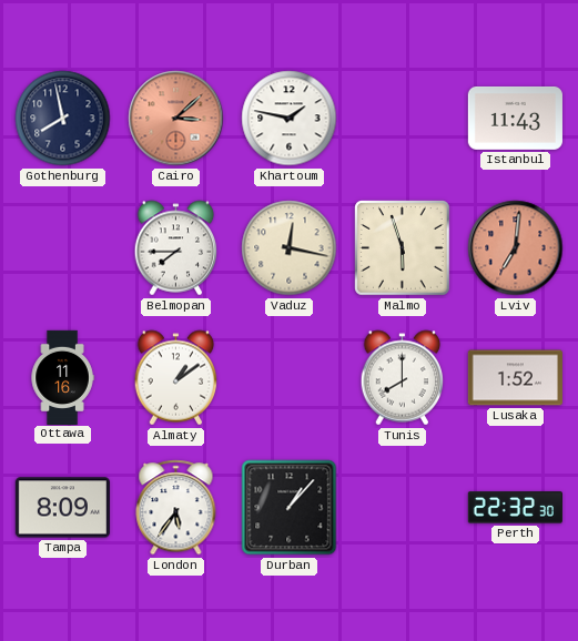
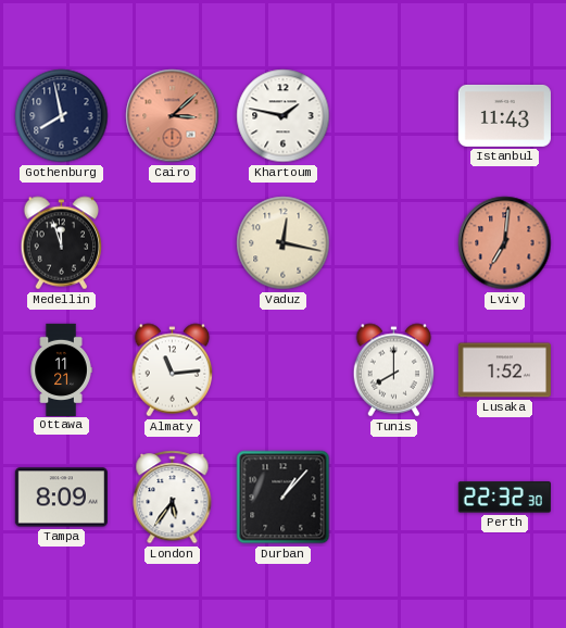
Medellin: none -> 11:57
Belmopan: 7:45 -> none
Malmo: 5:57 -> none
Ottawa: 11:16 -> 11:21
Almaty: 1:09 -> 11:14
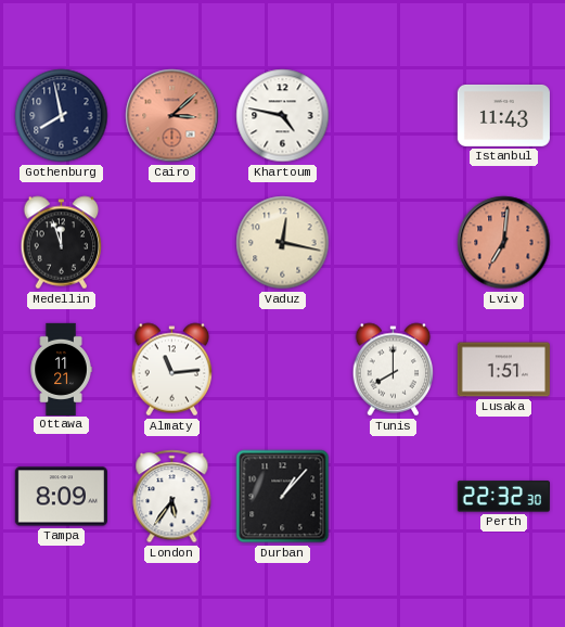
Khartoum: 1:47 -> 4:47
Lusaka: 1:52 -> 1:51
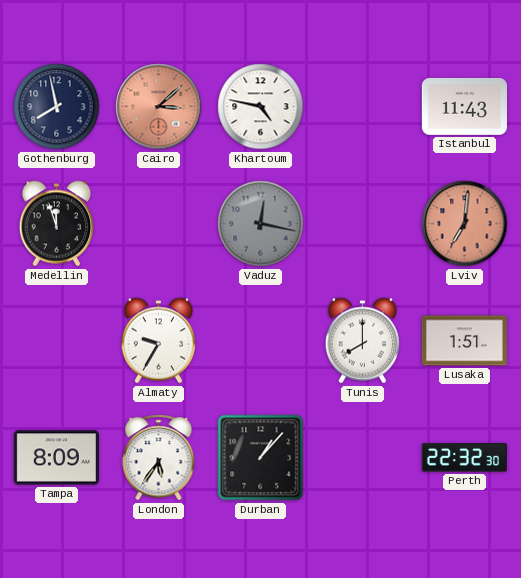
Vaduz dial: cream -> grey
Ottawa: 11:21 -> none
Almaty: 11:14 -> 9:35
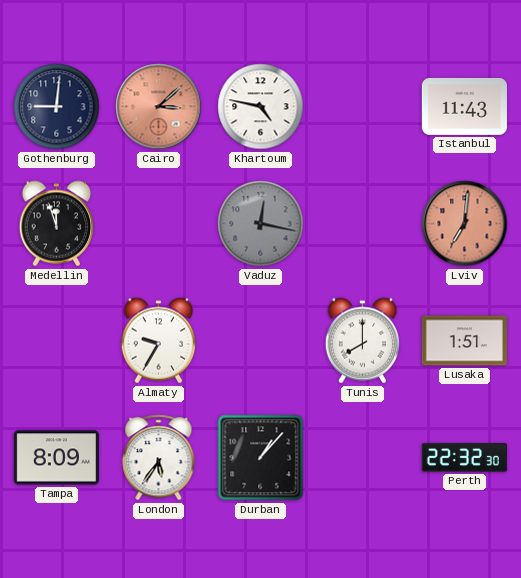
Gothenburg: 7:58 -> 9:01
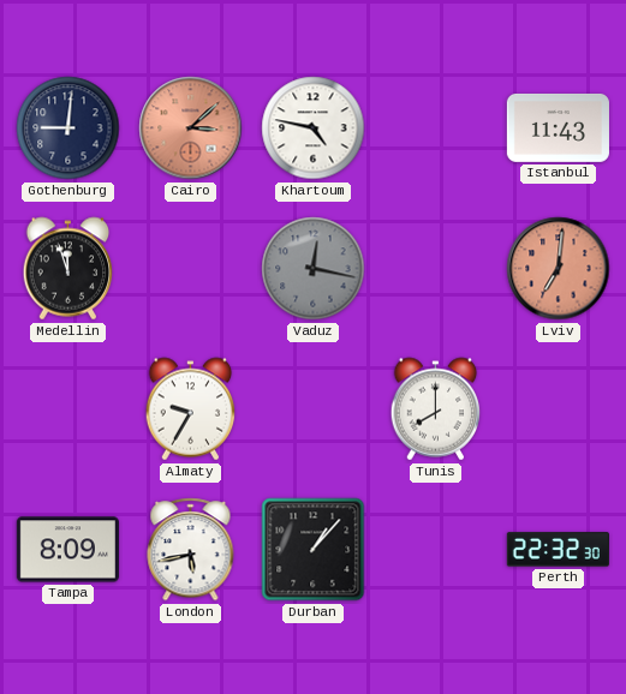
Lusaka: 1:51 -> none
London: 5:36 -> 5:43
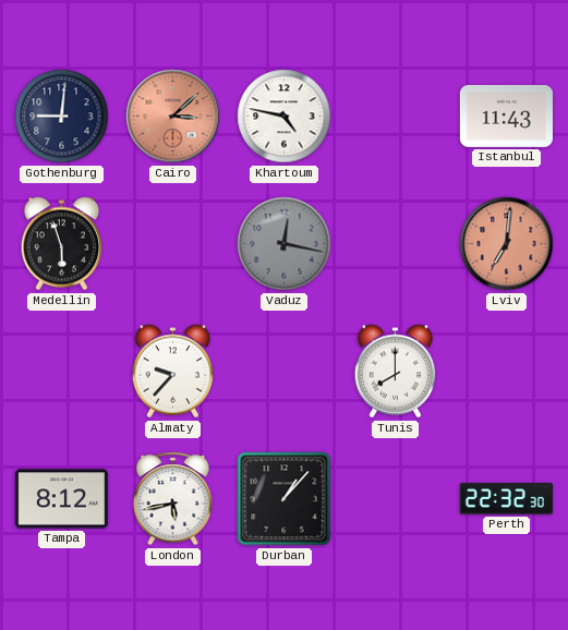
Medellin: 11:57 -> 5:57
Almaty: 9:35 -> 9:37
Tampa: 8:09 -> 8:12
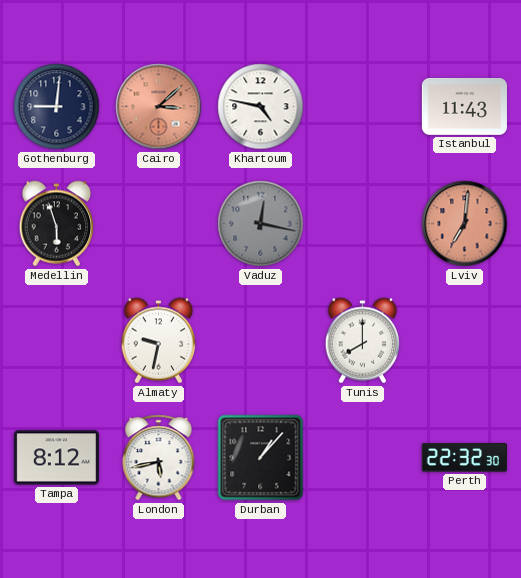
Almaty: 9:37 -> 9:32
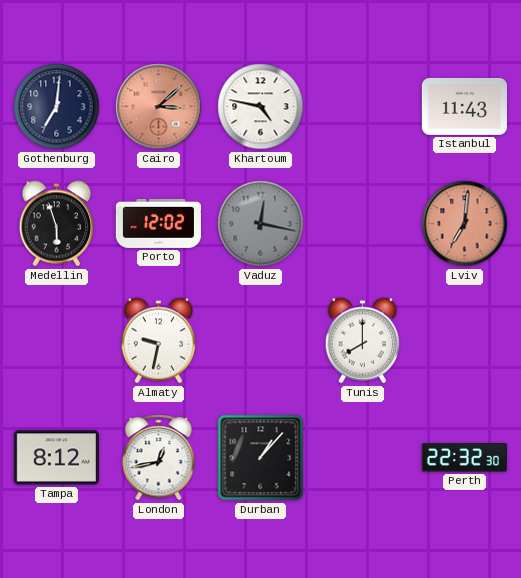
Gothenburg: 9:01 -> 7:01
Porto: none -> 12:02
London: 5:43 -> 12:43
